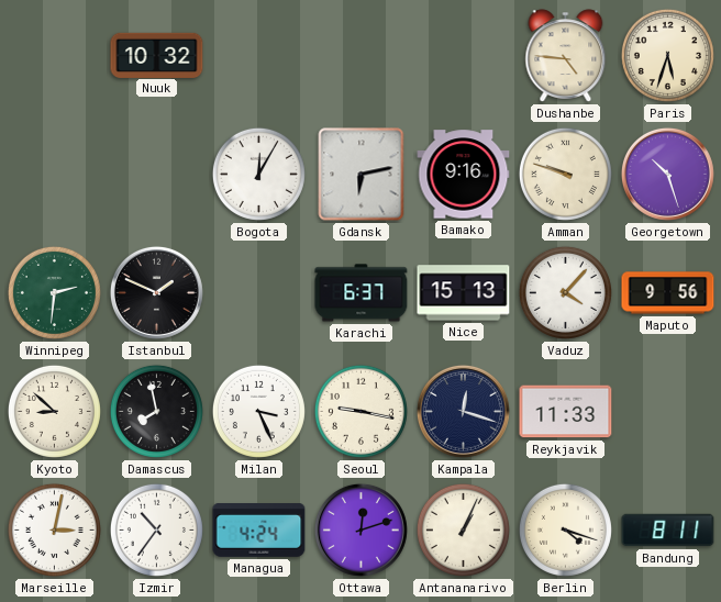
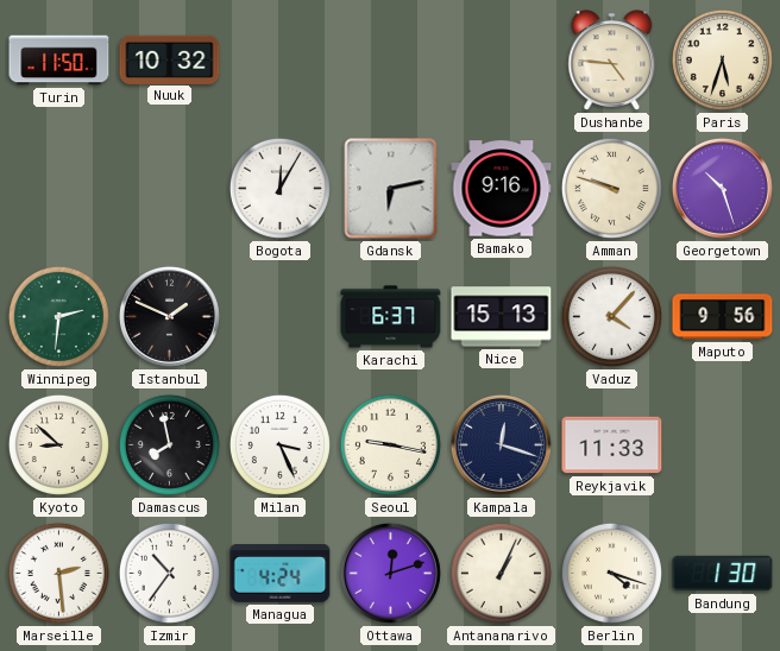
Turin: none -> 11:50
Marseille: 3:02 -> 2:29
Bandung: 8:11 -> 1:30
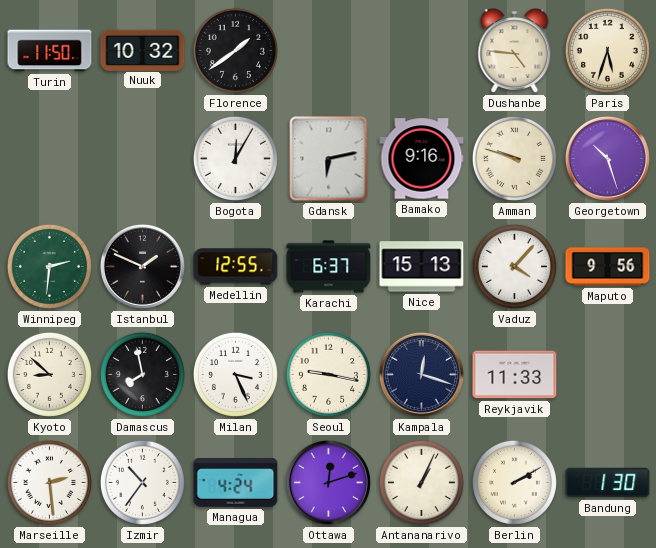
Florence: none -> 1:39
Medellin: none -> 12:55
Berlin: 4:18 -> 2:10
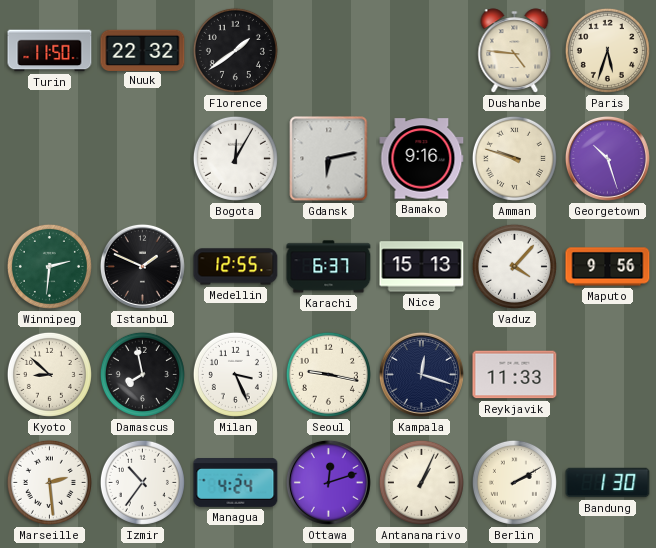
Nuuk: 10:32 -> 22:32
